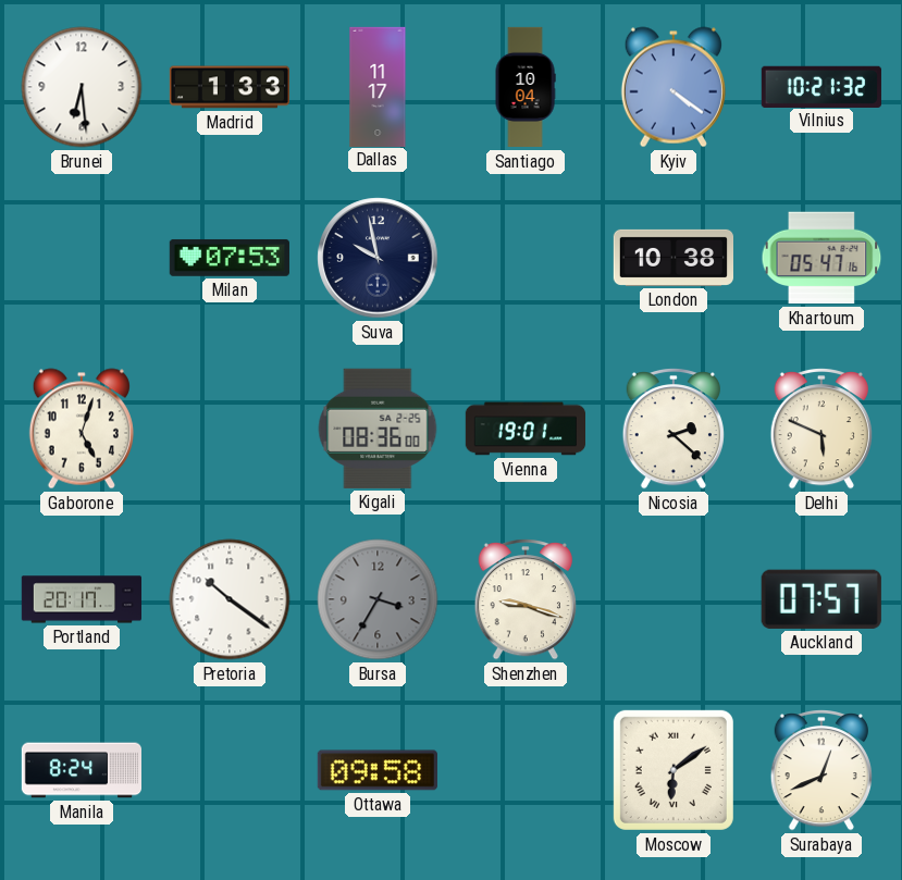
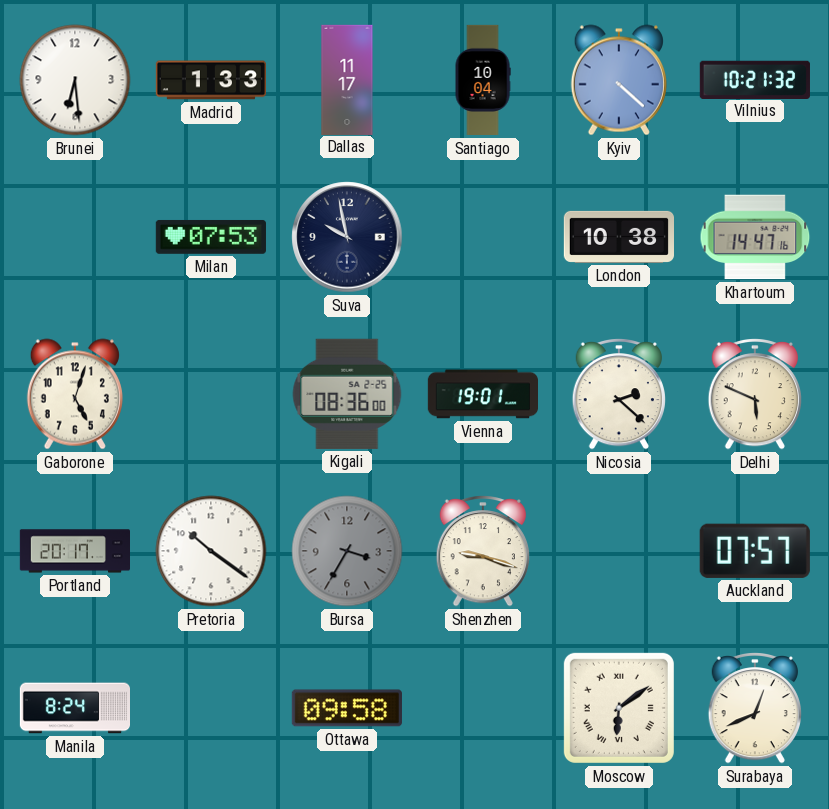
Kyiv: 4:21 -> 4:22
Khartoum: 05:47 -> 14:47
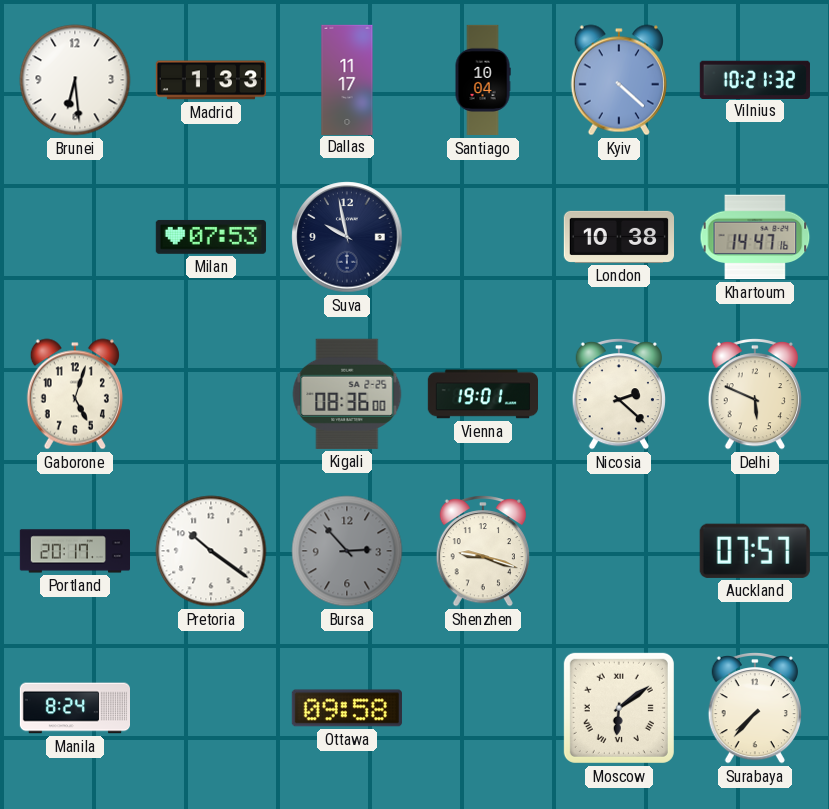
Bursa: 3:35 -> 2:53
Surabaya: 12:41 -> 7:37
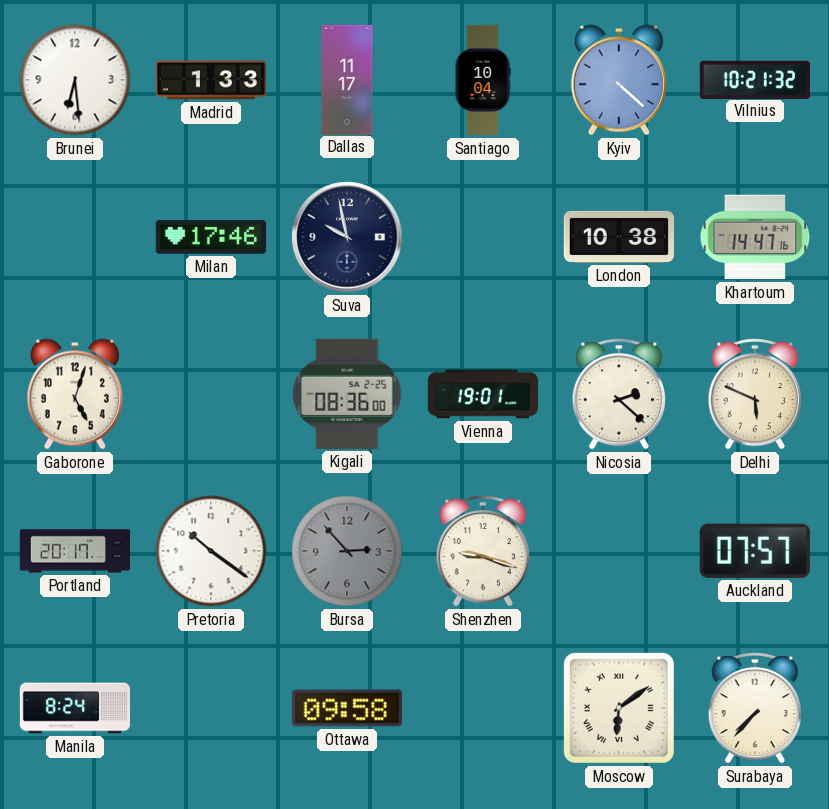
Milan: 07:53 -> 17:46
